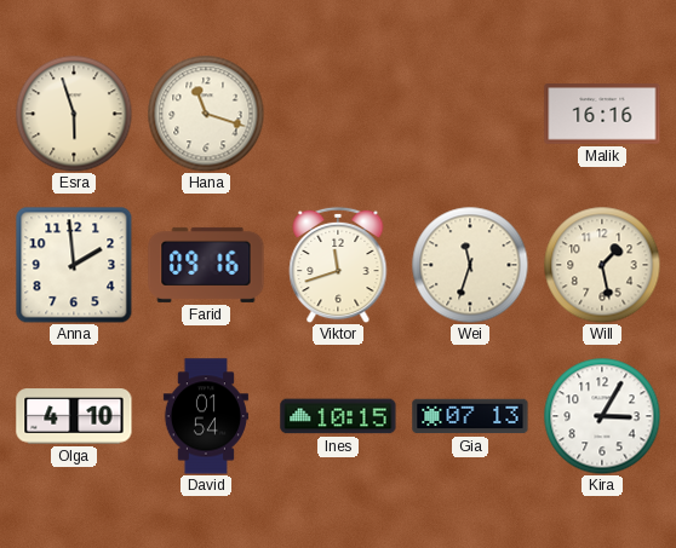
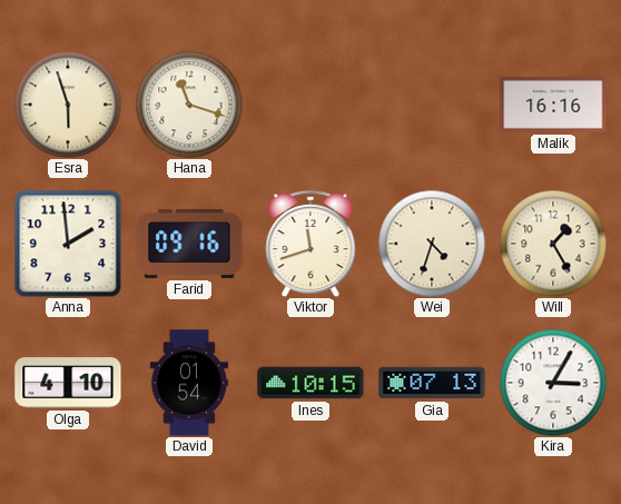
Wei: 11:33 -> 4:33
Will: 1:28 -> 1:25
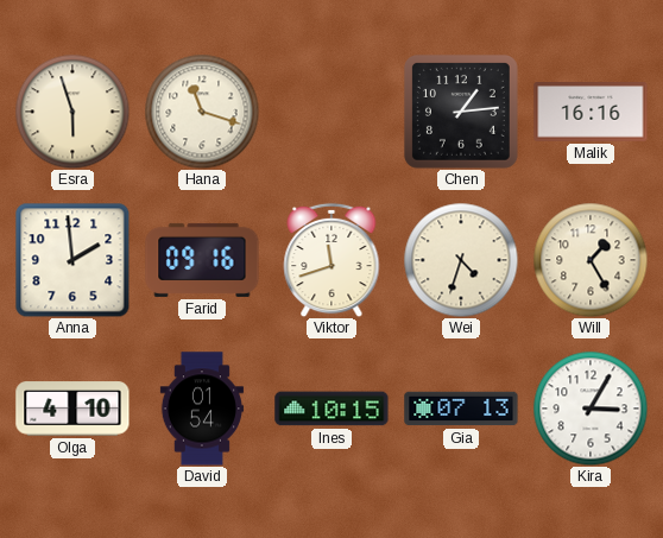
Chen: none -> 1:14
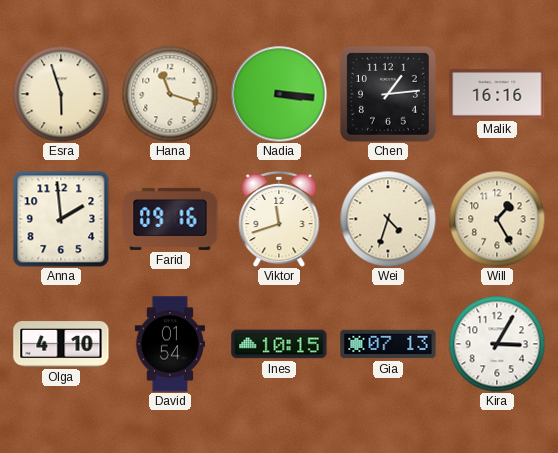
Nadia: none -> 3:16
